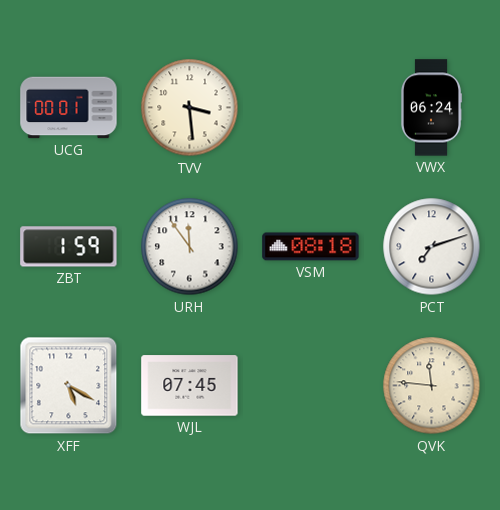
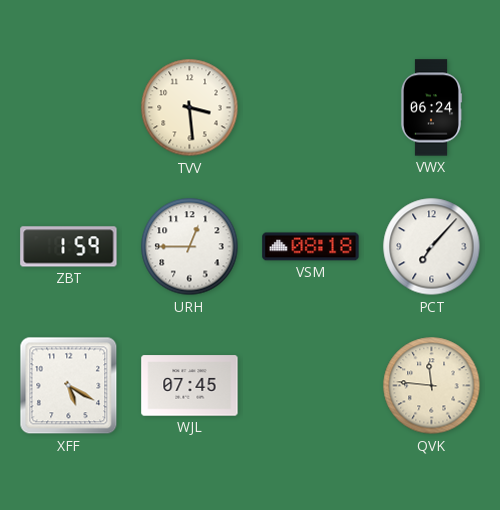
UCG: 00:01 -> none
URH: 11:54 -> 12:45
PCT: 7:12 -> 7:07
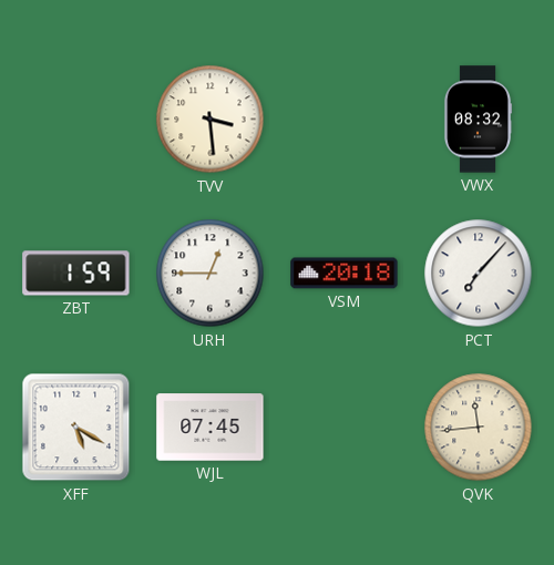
VWX: 06:24 -> 08:32
VSM: 08:18 -> 20:18
QVK: 11:46 -> 11:44
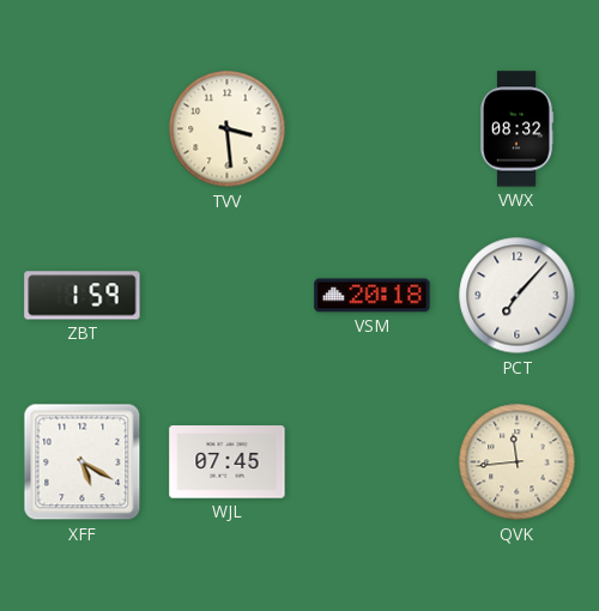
URH: 12:45 -> none
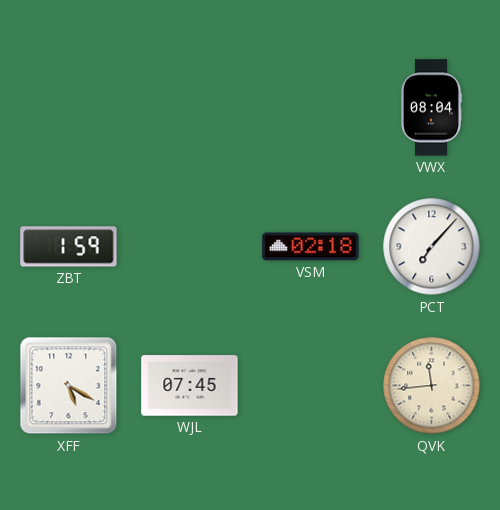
TVV: 3:29 -> none
VWX: 08:32 -> 08:04
VSM: 20:18 -> 02:18
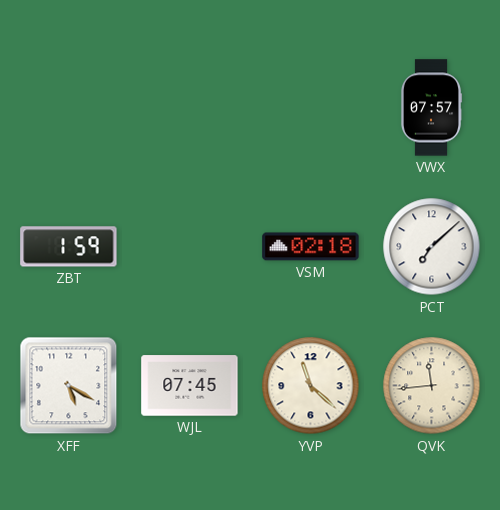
VWX: 08:04 -> 07:57
PCT: 7:07 -> 7:08
YVP: none -> 11:22
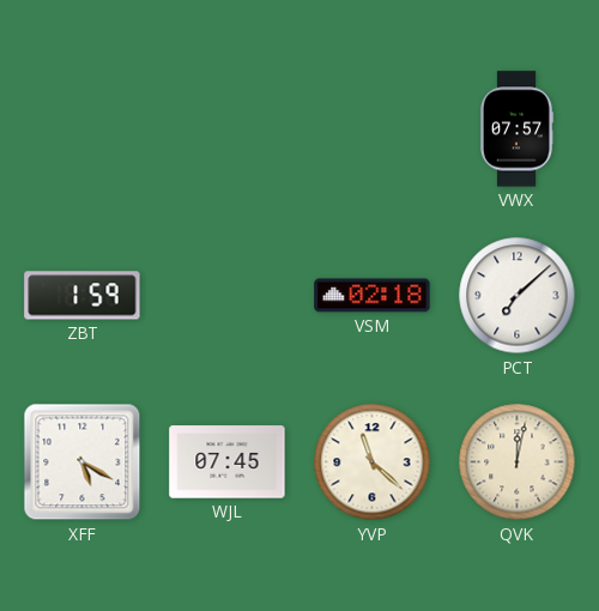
QVK: 11:44 -> 12:02
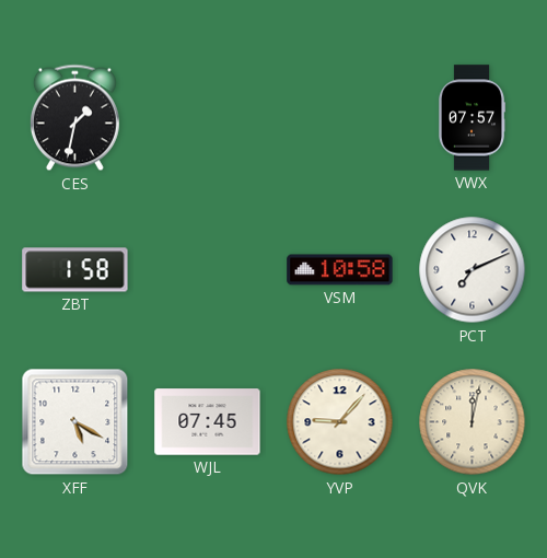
CES: none -> 1:32
ZBT: 1:59 -> 1:58
VSM: 02:18 -> 10:58
PCT: 7:08 -> 7:11
YVP: 11:22 -> 9:07
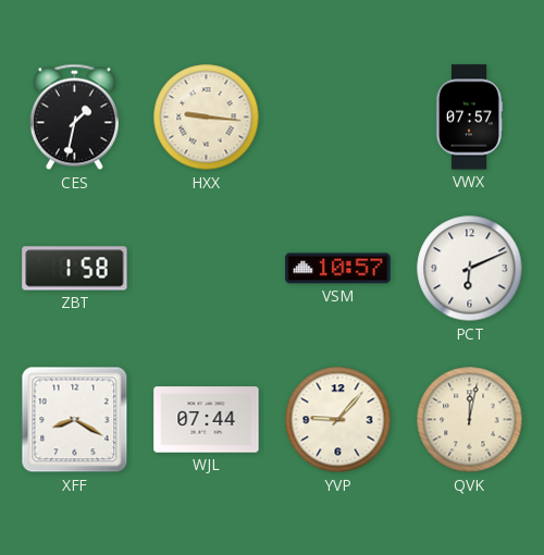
HXX: none -> 9:16
VSM: 10:58 -> 10:57
PCT: 7:11 -> 6:11
XFF: 5:20 -> 8:20
WJL: 07:45 -> 07:44
